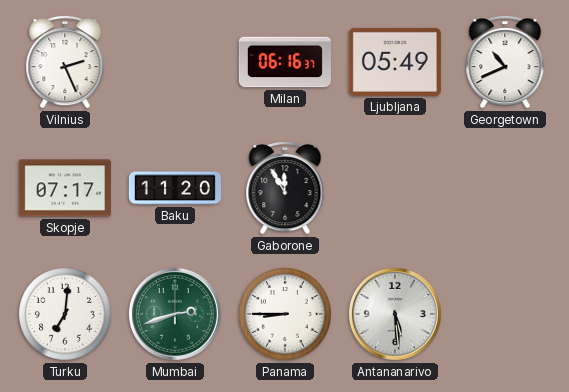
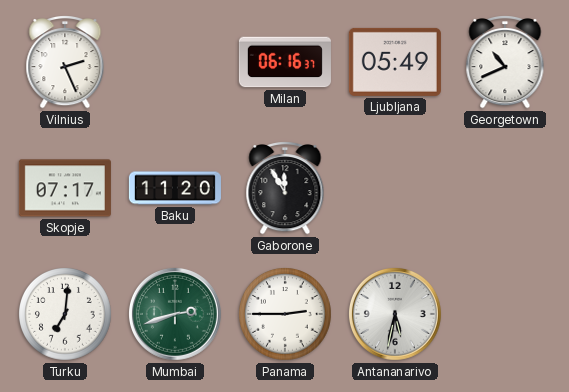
Panama: 8:45 -> 2:45
Antananarivo: 5:29 -> 5:32
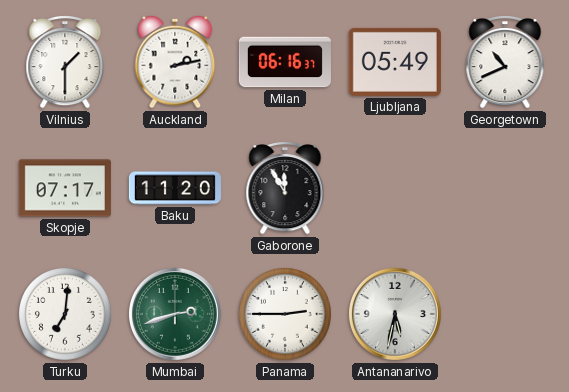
Vilnius: 2:26 -> 1:30
Auckland: none -> 2:13
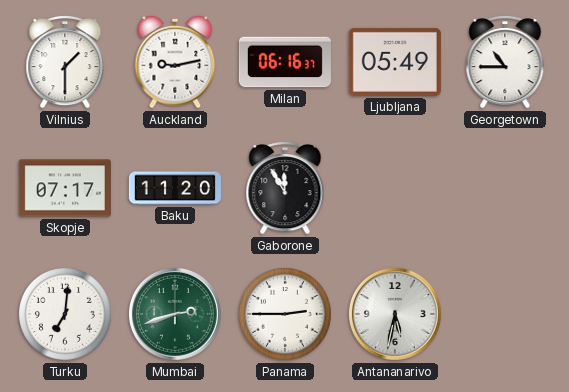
Auckland: 2:13 -> 9:13
Georgetown: 10:41 -> 10:45
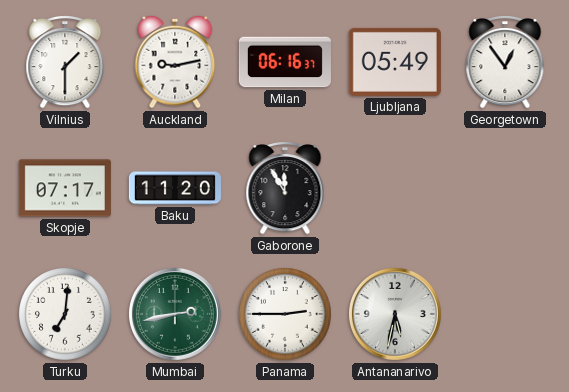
Georgetown: 10:45 -> 12:54
Mumbai: 2:42 -> 2:43
